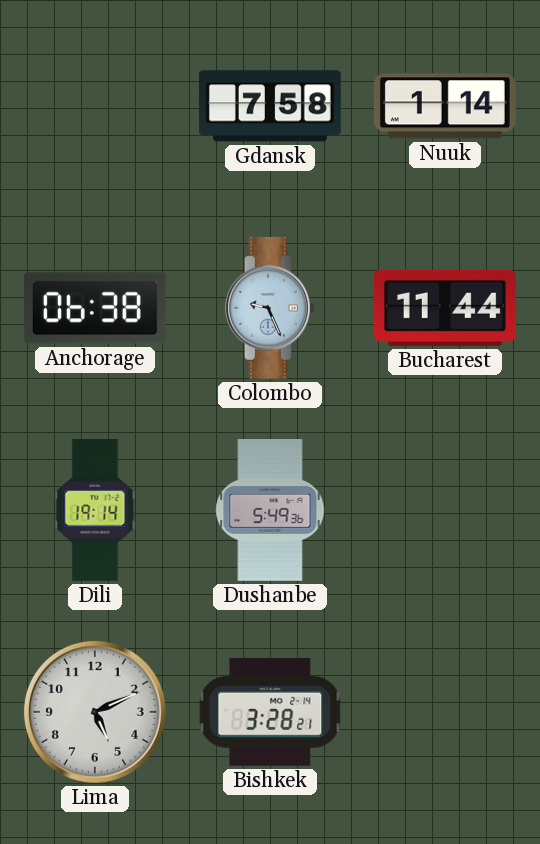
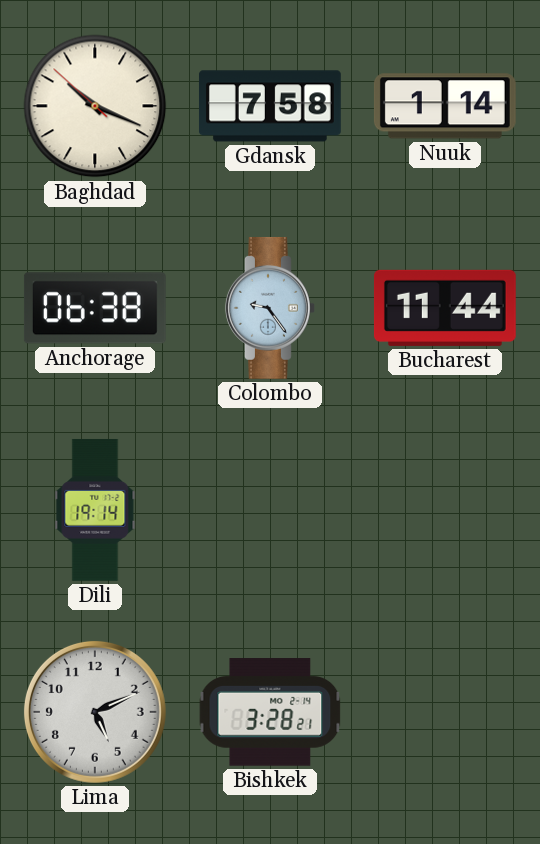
Baghdad: none -> 10:18
Colombo: 9:26 -> 9:24
Dushanbe: 5:49 -> none
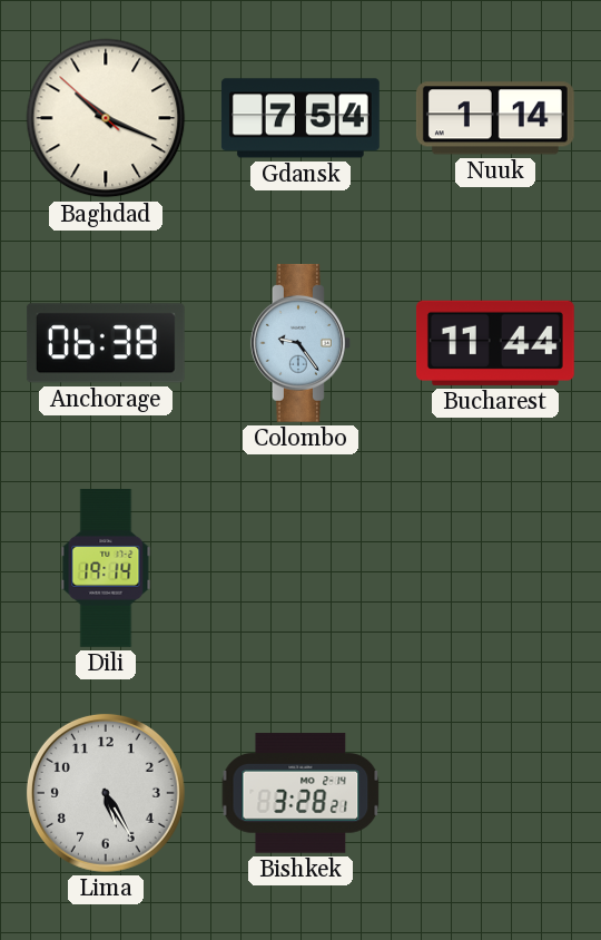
Gdansk: 7:58 -> 7:54
Lima: 5:11 -> 5:25
